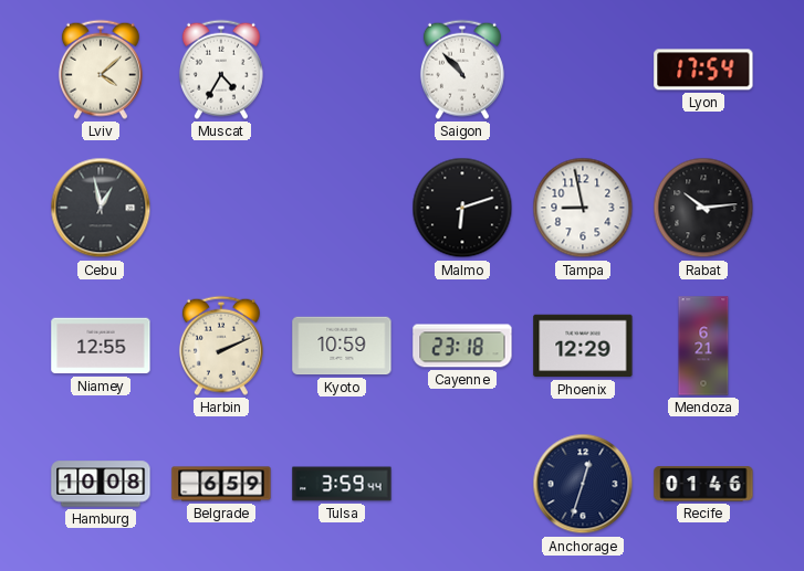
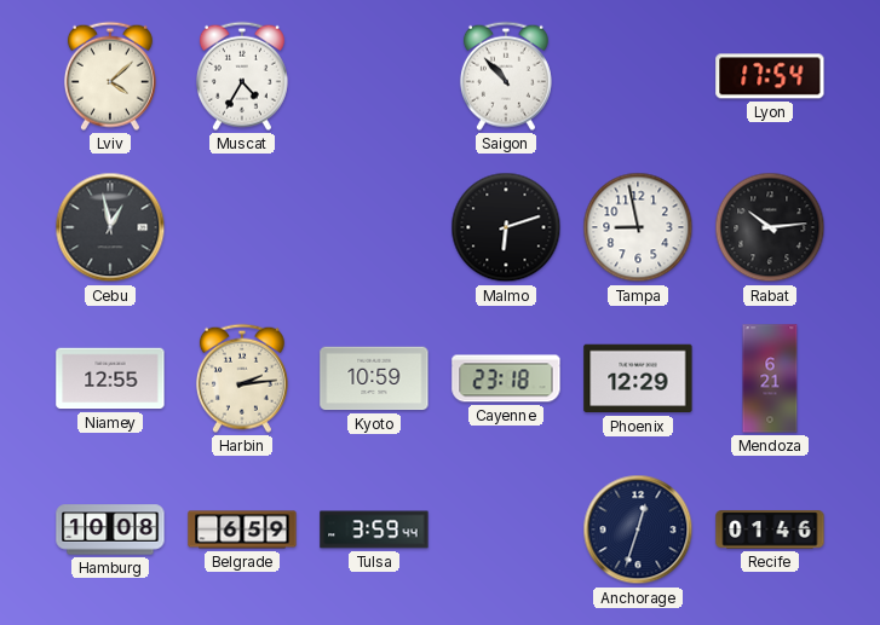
Harbin: 2:11 -> 2:14
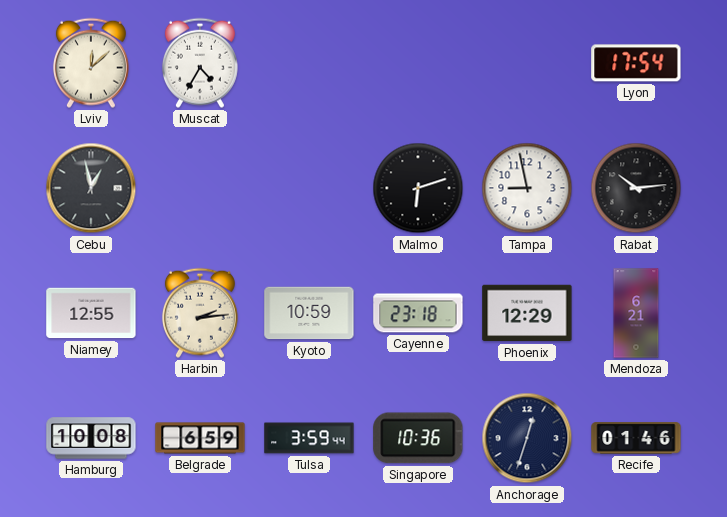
Lviv: 4:08 -> 12:08
Saigon: 10:53 -> none
Singapore: none -> 10:36
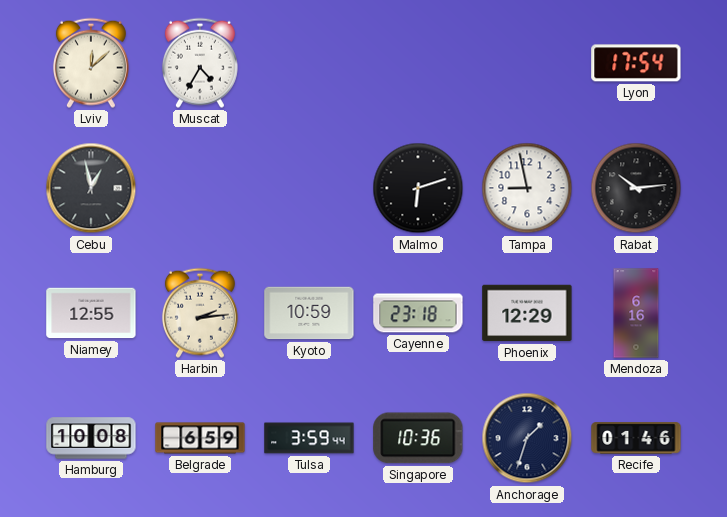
Mendoza: 6:21 -> 6:16
Anchorage: 12:33 -> 1:33
